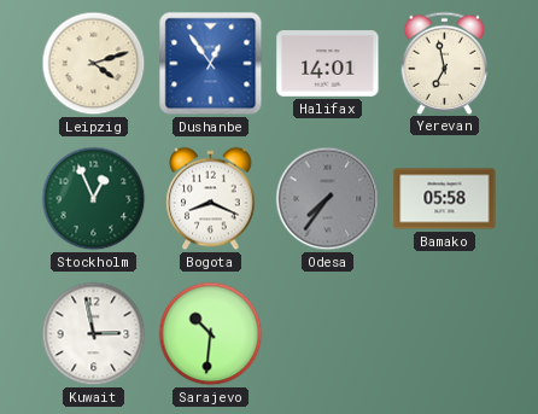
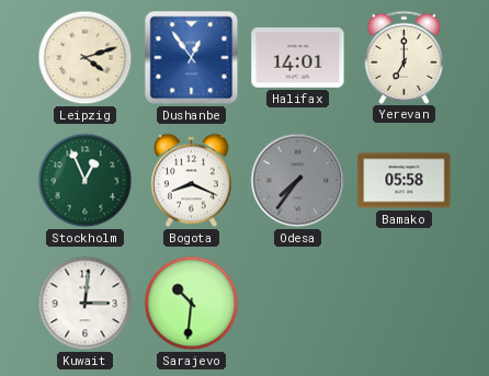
Yerevan: 6:58 -> 7:00
Kuwait: 2:58 -> 3:01
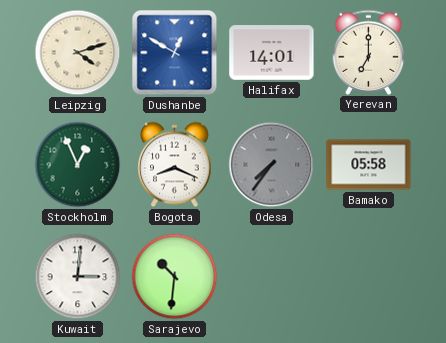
Dushanbe: 12:54 -> 12:50
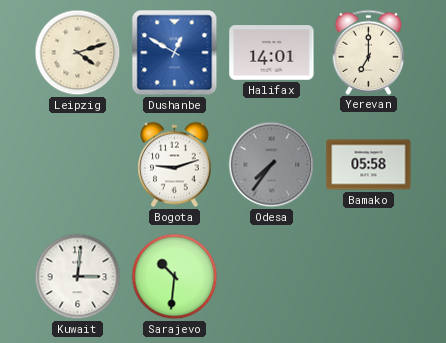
Stockholm: 12:56 -> none
Bogota: 8:19 -> 9:12
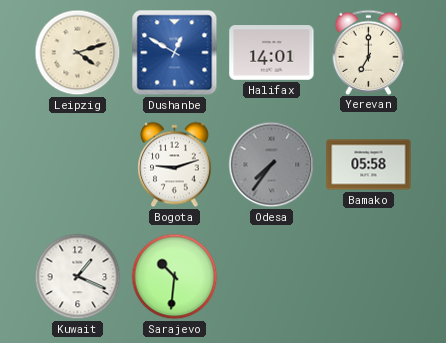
Kuwait: 3:01 -> 1:19
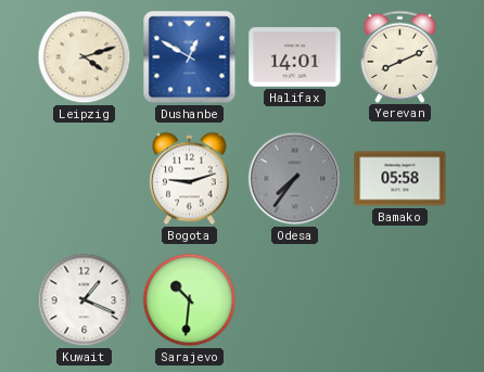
Yerevan: 7:00 -> 8:11
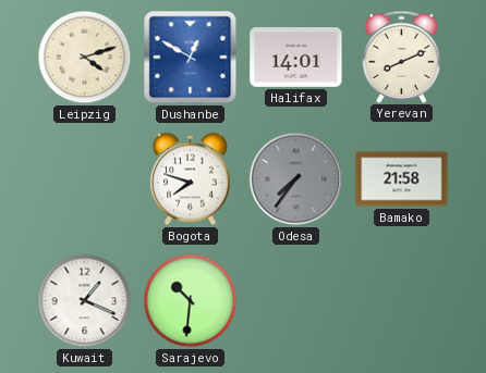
Bogota: 9:12 -> 7:48
Bamako: 05:58 -> 21:58
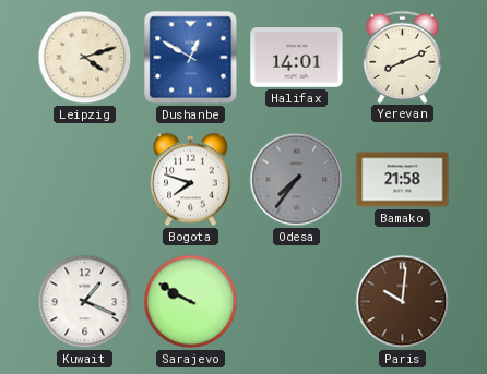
Sarajevo: 10:31 -> 9:50
Paris: none -> 10:01
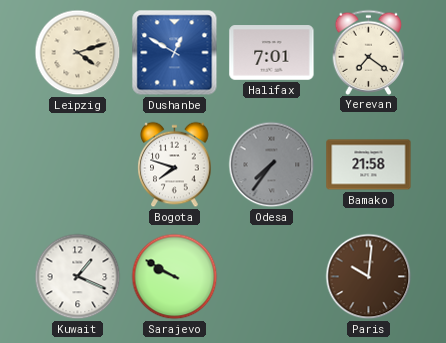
Halifax: 14:01 -> 7:01
Yerevan: 8:11 -> 7:21
